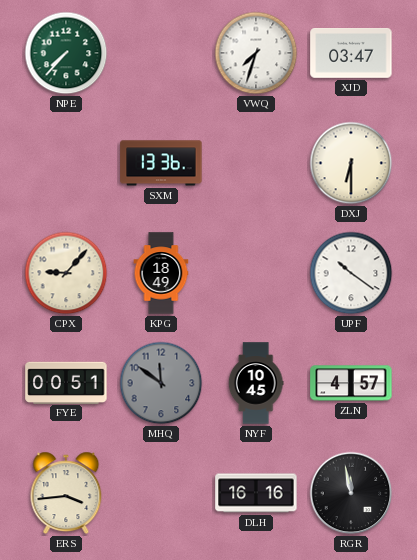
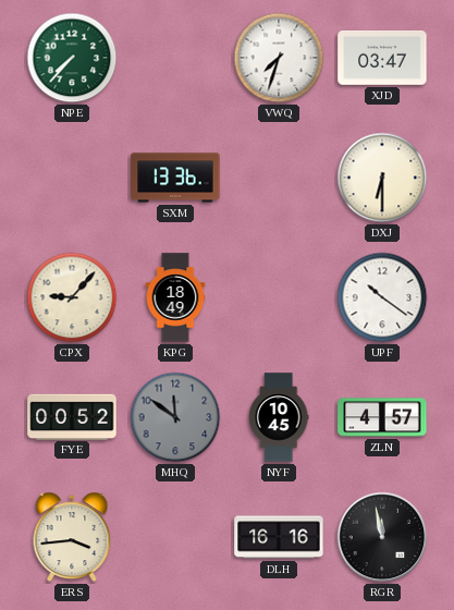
FYE: 00:51 -> 00:52
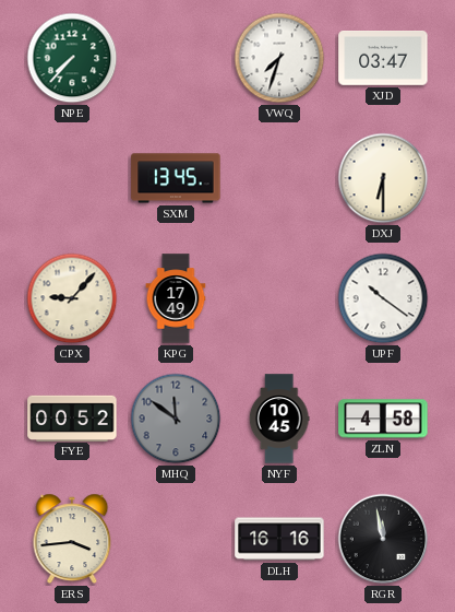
SXM: 13:36 -> 13:45
KPG: 18:49 -> 17:49
ZLN: 4:57 -> 4:58
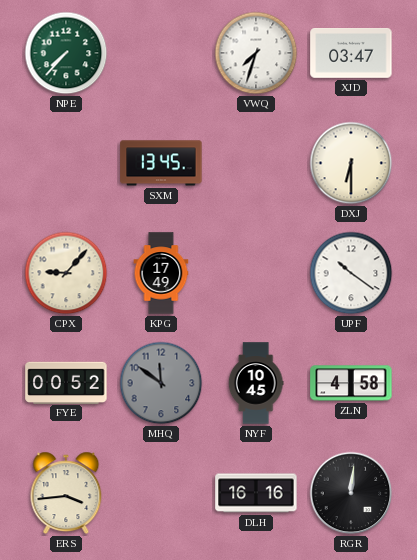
RGR: 11:58 -> 12:01
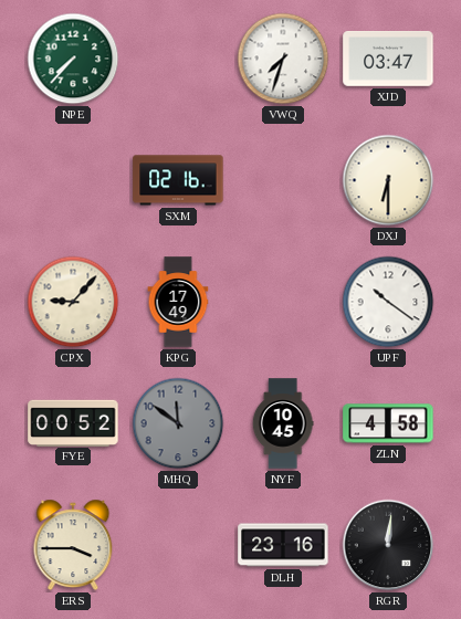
SXM: 13:45 -> 02:16
ERS: 3:44 -> 3:45
DLH: 16:16 -> 23:16
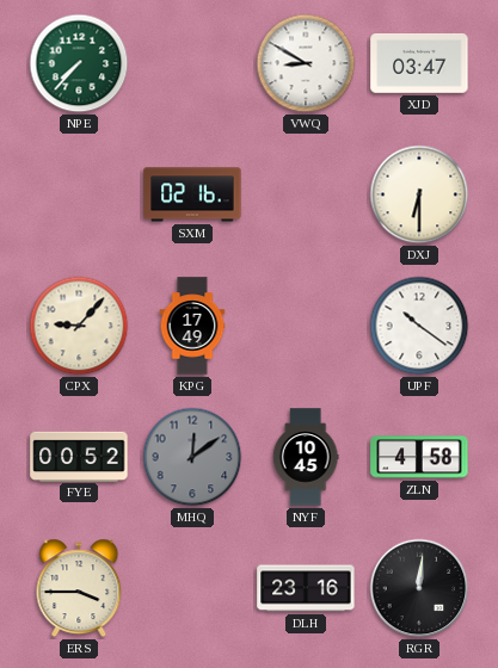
VWQ: 7:33 -> 8:50
MHQ: 11:51 -> 12:09
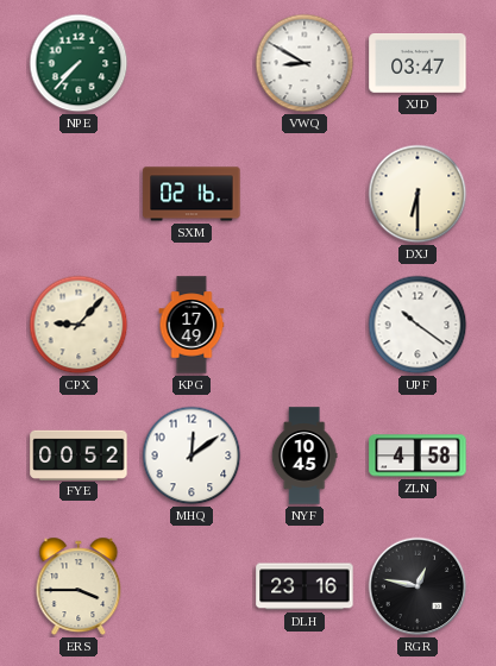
MHQ dial: grey -> white
RGR: 12:01 -> 12:47
